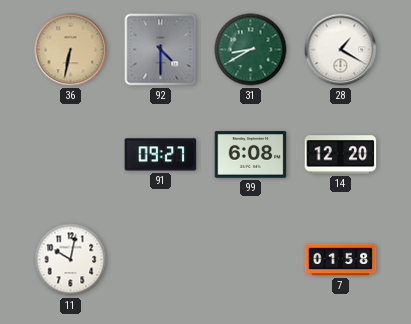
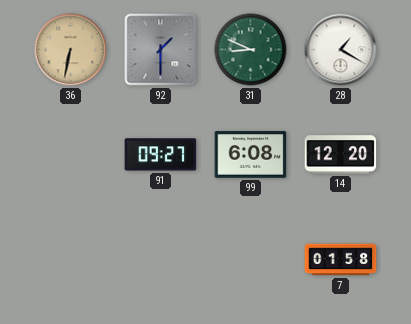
92: 4:30 -> 1:30
31: 8:40 -> 8:49
11: 10:02 -> none
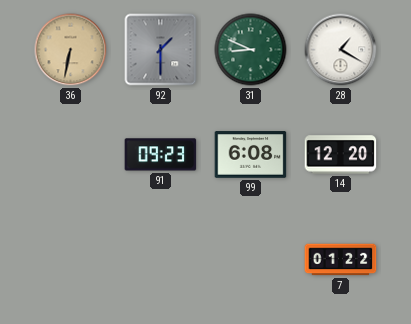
91: 09:27 -> 09:23
7: 01:58 -> 01:22
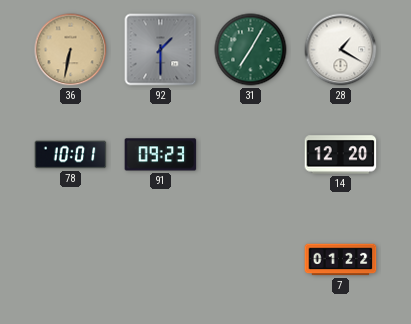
31: 8:49 -> 7:05
78: none -> 10:01
99: 6:08 -> none
